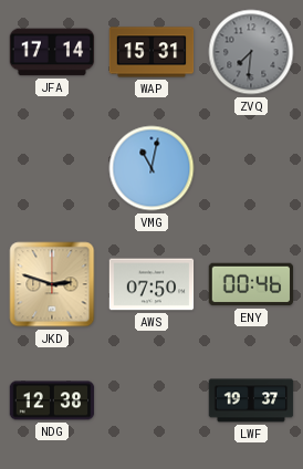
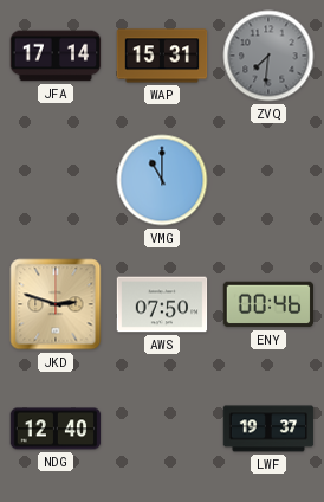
VMG: 11:02 -> 11:00
NDG: 12:38 -> 12:40
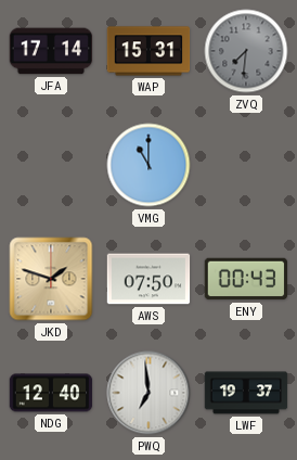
JKD: 2:48 -> 1:48
ENY: 00:46 -> 00:43
PWQ: none -> 6:59
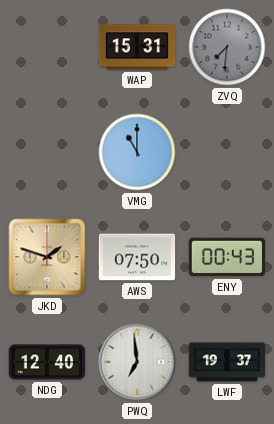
JFA: 17:14 -> none
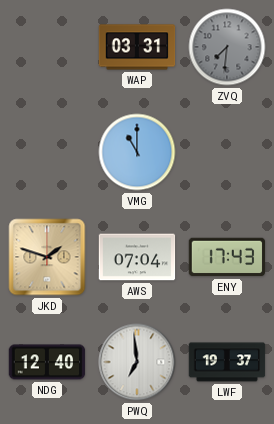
WAP: 15:31 -> 03:31
AWS: 07:50 -> 07:04
ENY: 00:43 -> 17:43
